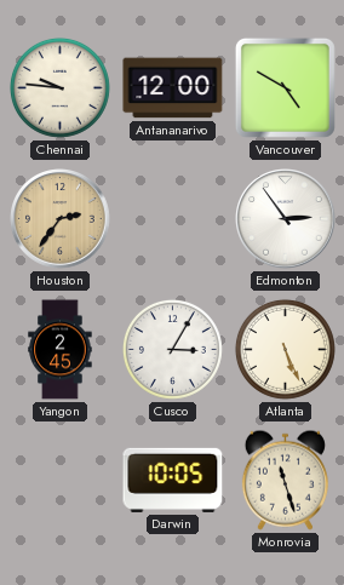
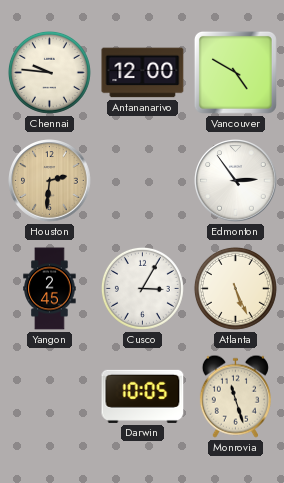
Houston: 2:36 -> 2:31
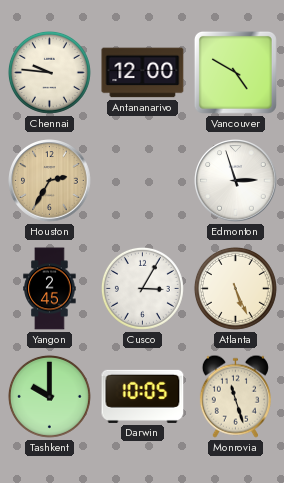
Houston: 2:31 -> 2:35
Edmonton: 2:54 -> 2:57
Tashkent: none -> 10:00
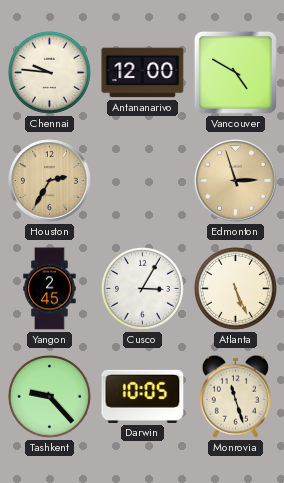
Edmonton dial: white -> champagne
Tashkent: 10:00 -> 9:23
